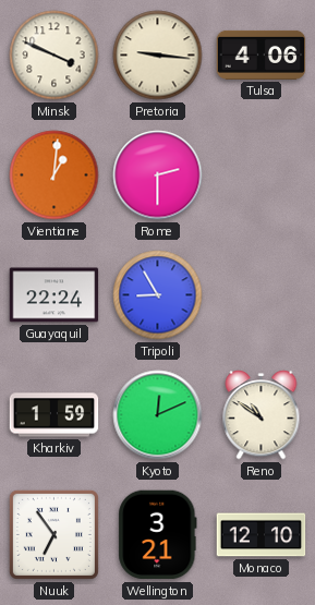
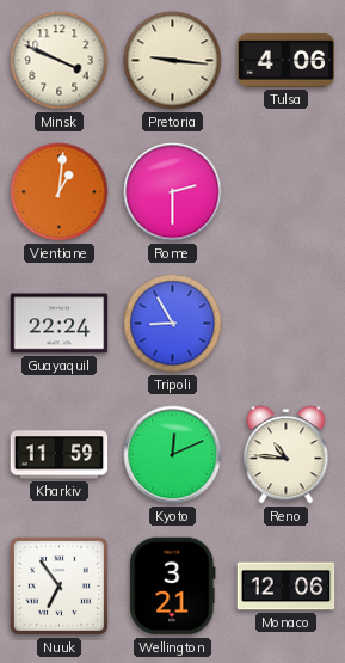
Kharkiv: 1:59 -> 11:59
Reno: 10:51 -> 10:46
Monaco: 12:10 -> 12:06
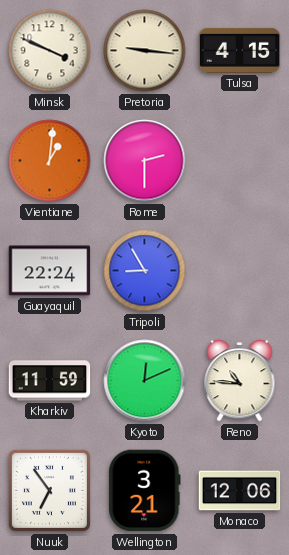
Tulsa: 4:06 -> 4:15
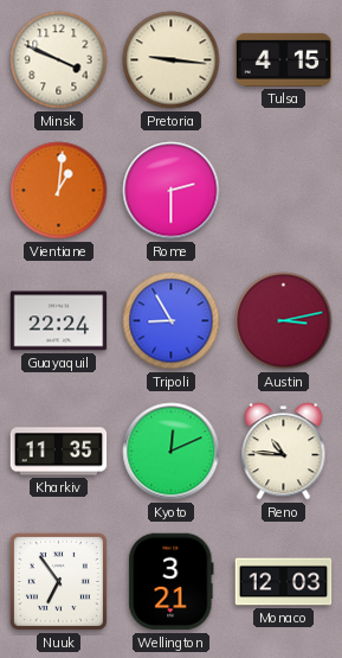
Austin: none -> 3:13
Kharkiv: 11:59 -> 11:35
Monaco: 12:06 -> 12:03
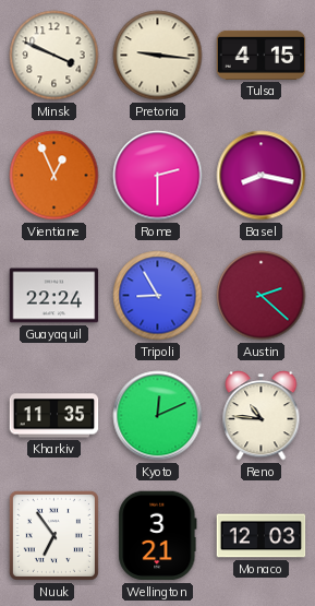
Vientiane: 1:01 -> 12:56
Basel: none -> 8:17
Austin: 3:13 -> 2:22
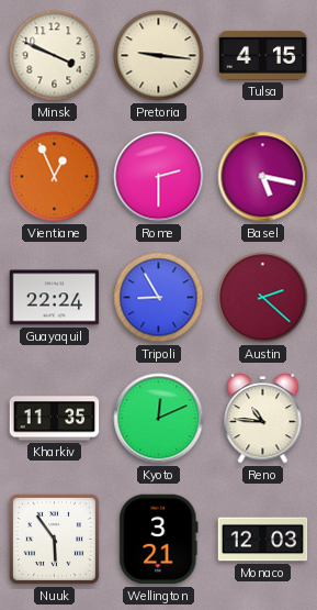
Basel: 8:17 -> 5:17
Nuuk: 6:54 -> 5:54
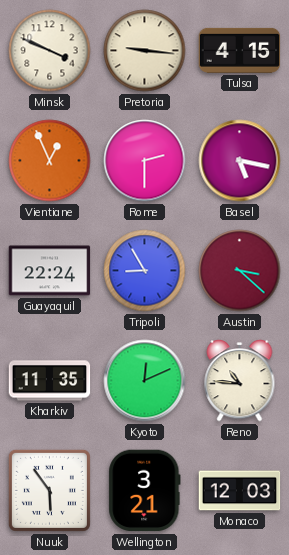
Austin: 2:22 -> 3:22
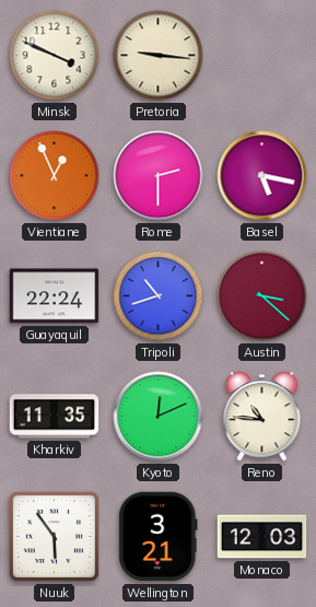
Tulsa: 4:15 -> none
Tripoli: 8:55 -> 10:42
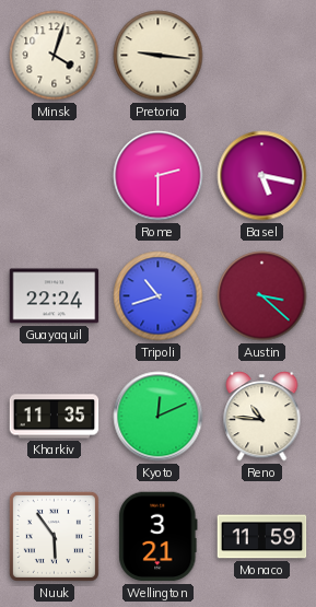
Minsk: 3:49 -> 4:03
Vientiane: 12:56 -> none
Monaco: 12:03 -> 11:59
